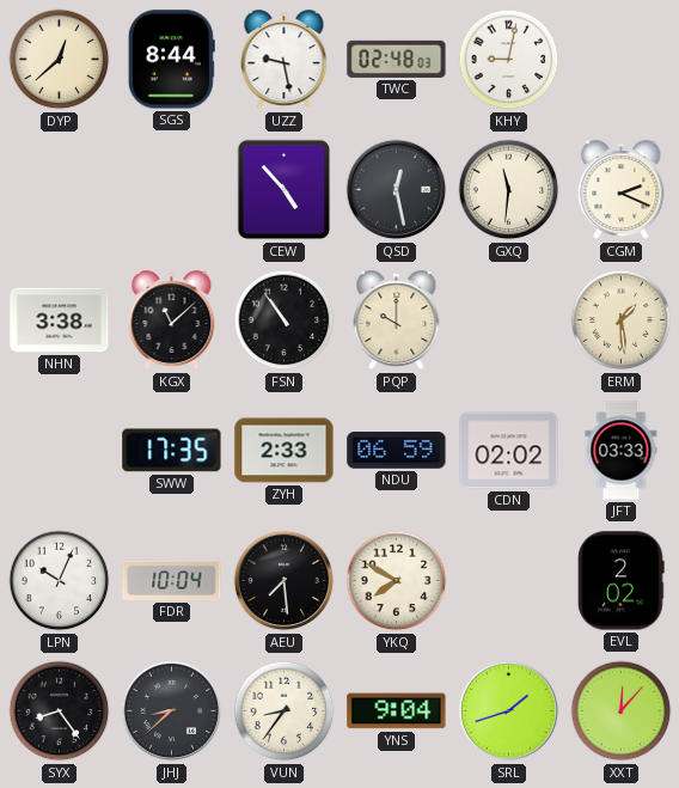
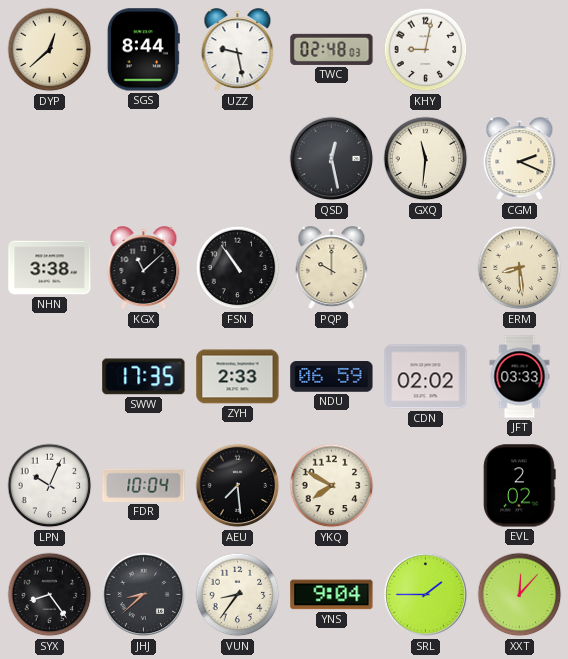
CEW: 4:53 -> none
ERM: 1:29 -> 8:29
SRL: 1:42 -> 1:45
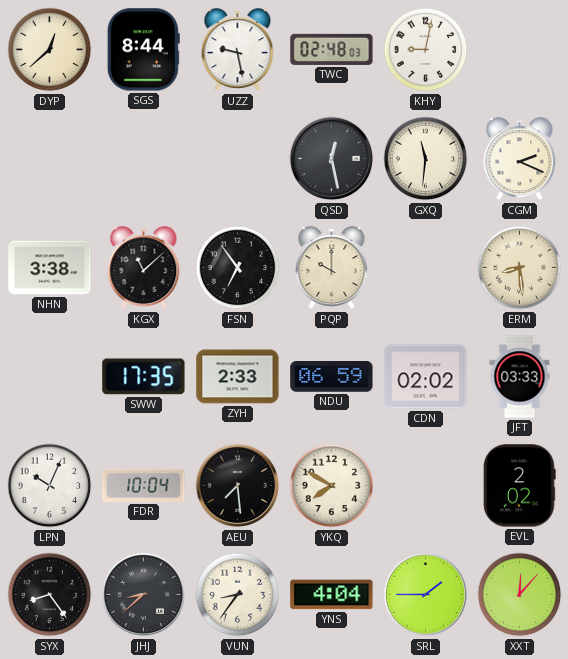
FSN: 10:54 -> 6:54
YNS: 9:04 -> 4:04
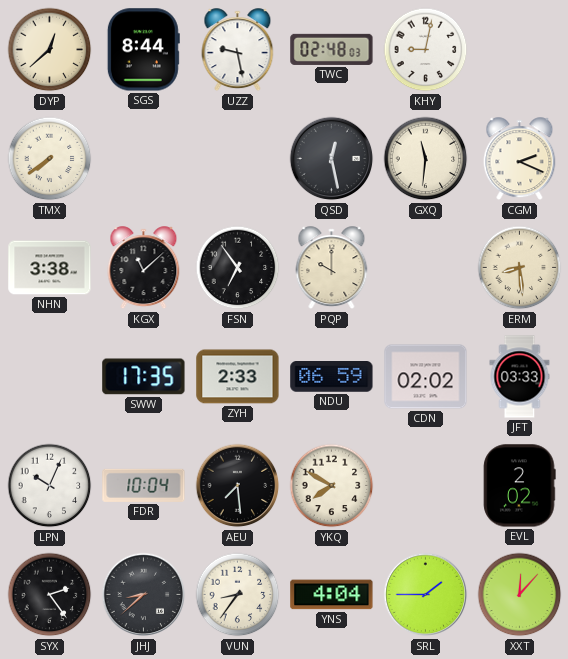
TMX: none -> 7:39
SYX: 8:24 -> 2:24
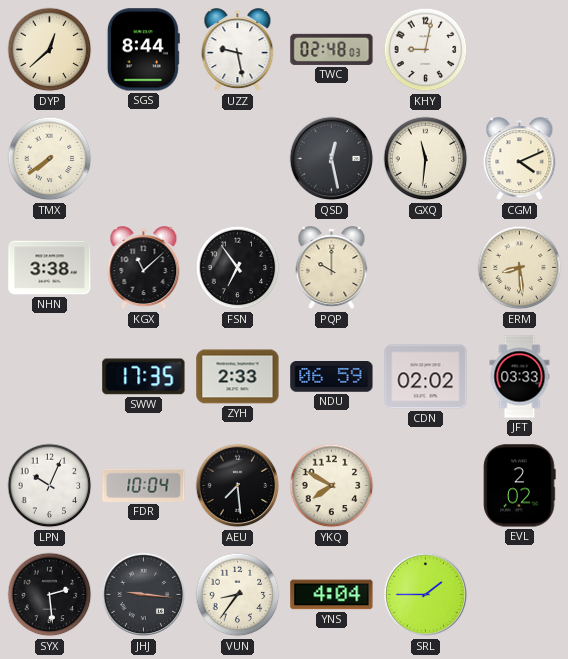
CGM: 2:19 -> 4:11
SYX: 2:24 -> 2:29
JHJ: 8:38 -> 9:16
XXT: 12:07 -> none
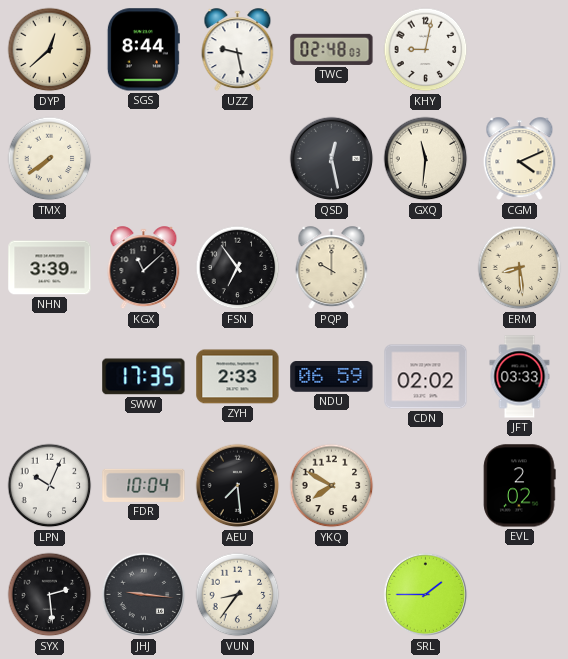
NHN: 3:38 -> 3:39
YNS: 4:04 -> none
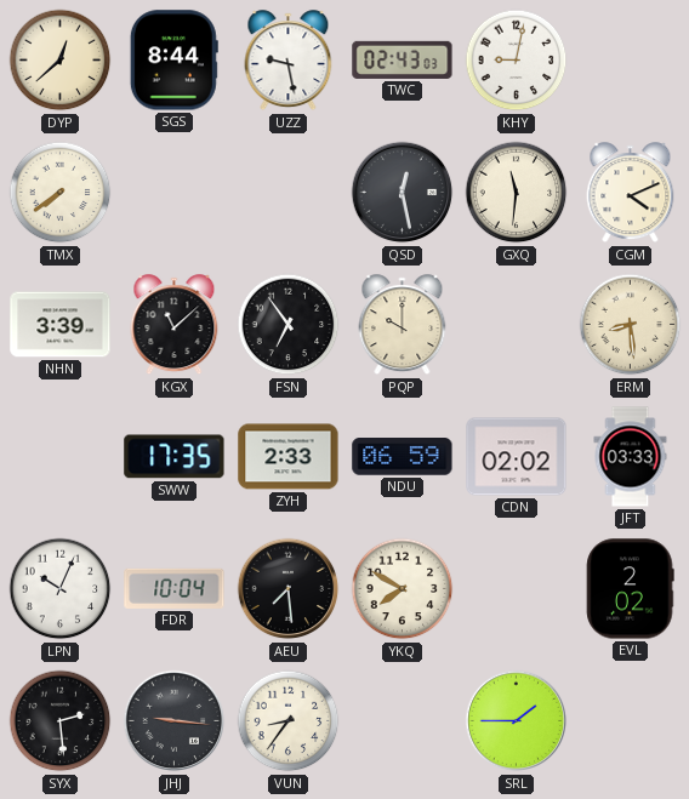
TWC: 02:48 -> 02:43
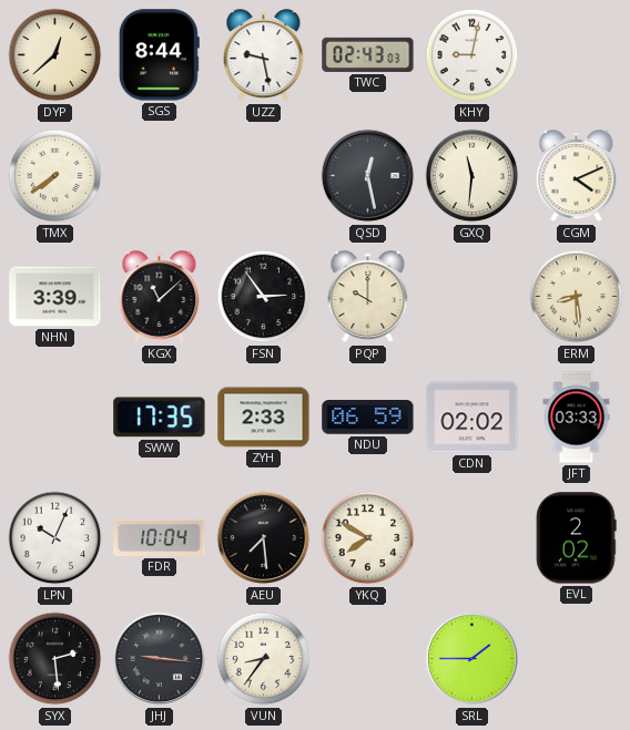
FSN: 6:54 -> 2:54
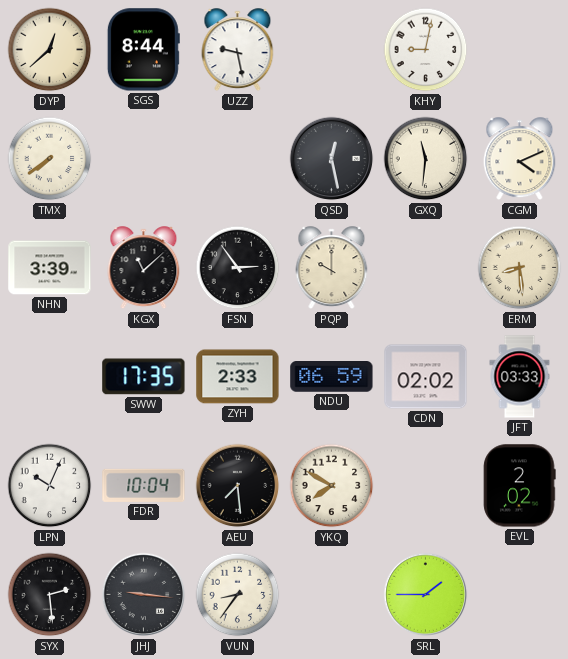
TWC: 02:43 -> none
